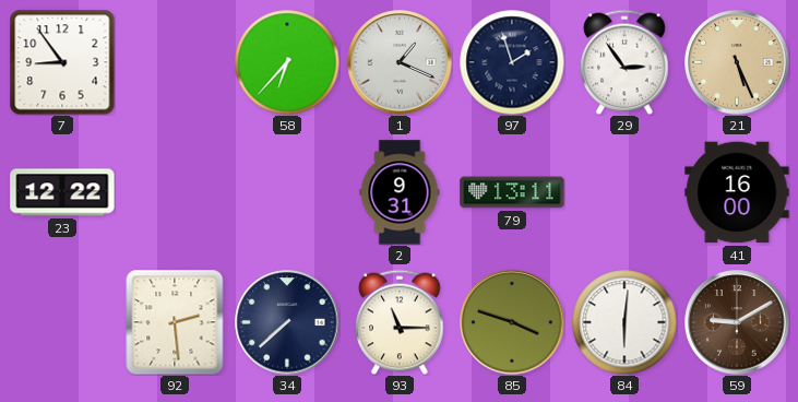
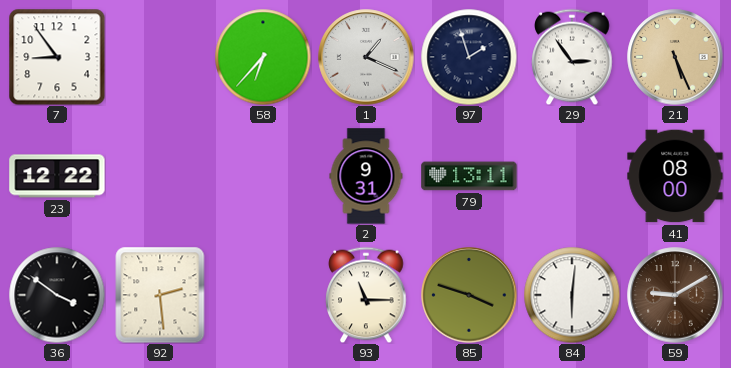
41: 16:00 -> 08:00
36: none -> 3:51
34: 7:38 -> none
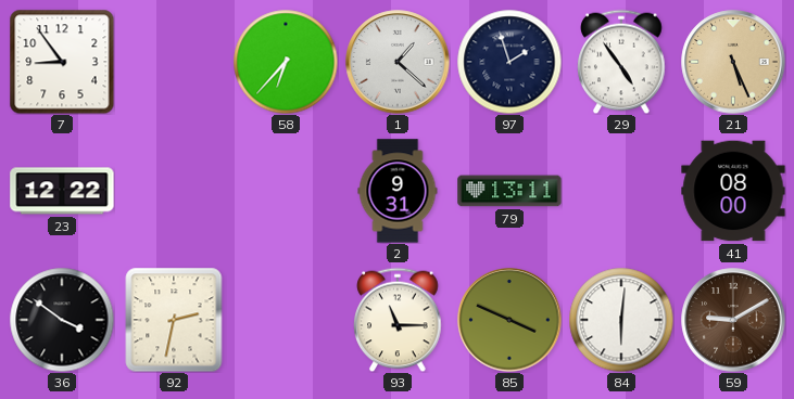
1: 1:19 -> 1:22
29: 2:54 -> 4:54
92: 2:29 -> 2:32
85: 3:48 -> 3:49
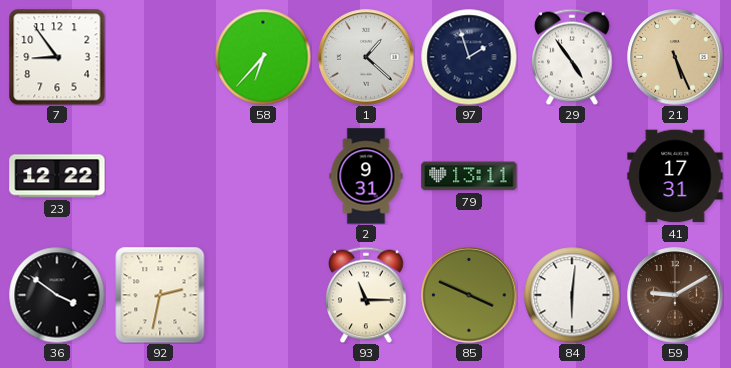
41: 08:00 -> 17:31
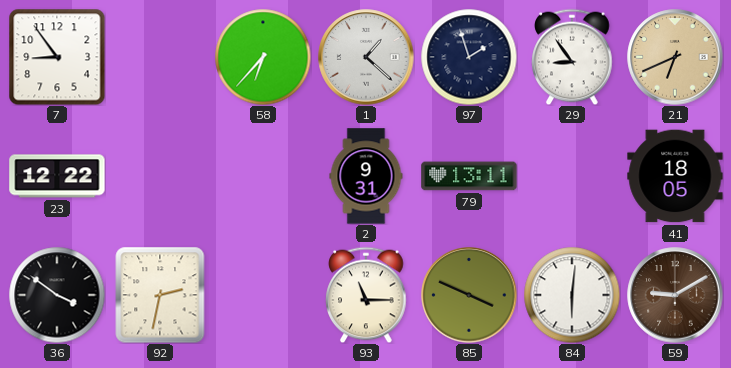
29: 4:54 -> 8:54
21: 5:26 -> 6:41
41: 17:31 -> 18:05
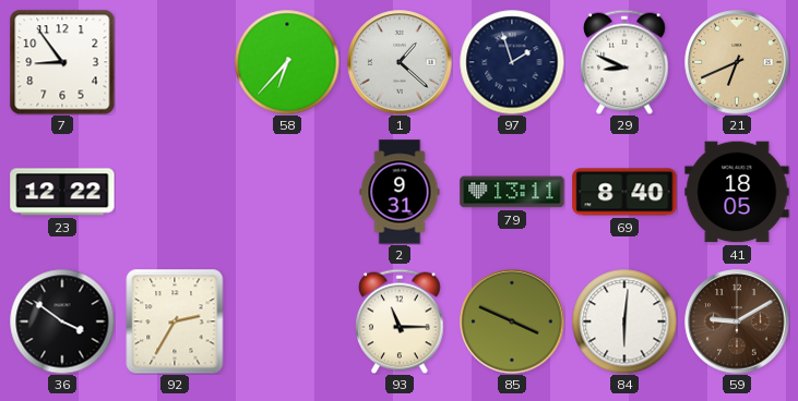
29: 8:54 -> 8:49
69: none -> 8:40
92: 2:32 -> 2:35
